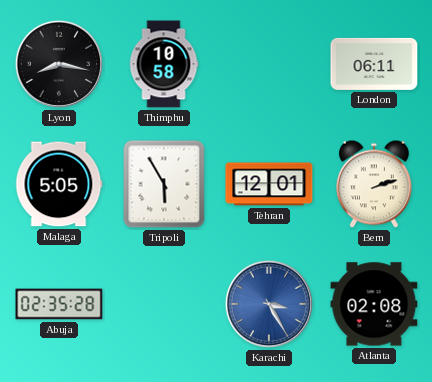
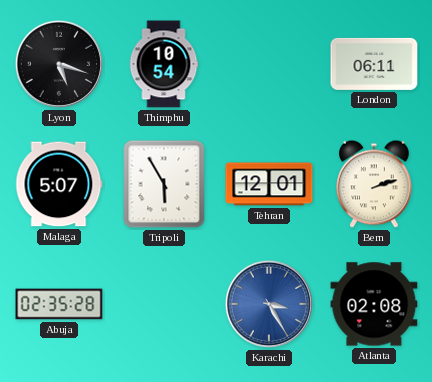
Lyon: 8:17 -> 5:18
Thimphu: 10:58 -> 10:54
Malaga: 5:05 -> 5:07
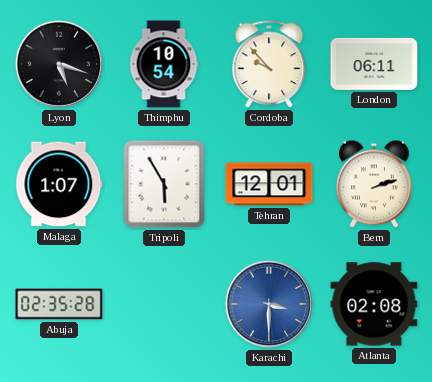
Cordoba: none -> 9:53
Malaga: 5:07 -> 1:07
Karachi: 3:25 -> 3:30
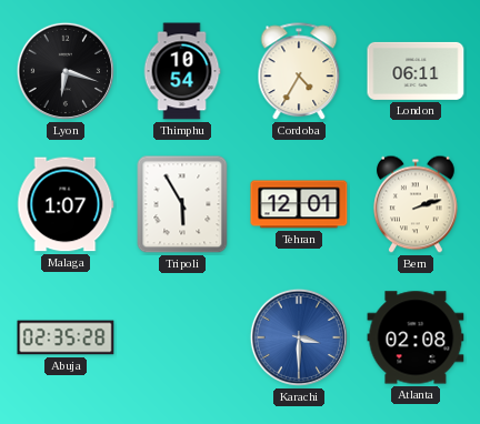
Lyon: 5:18 -> 6:18
Cordoba: 9:53 -> 4:35
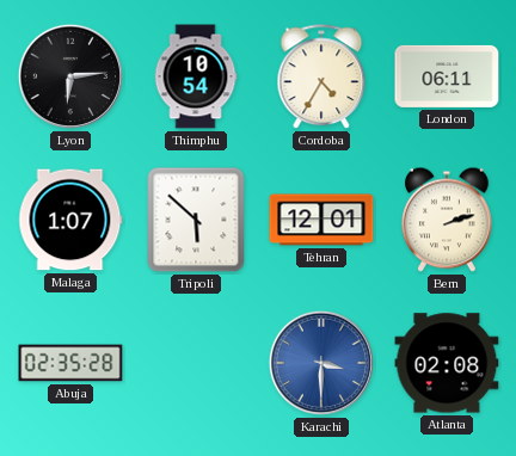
Lyon: 6:18 -> 6:14
Tripoli: 5:55 -> 5:52
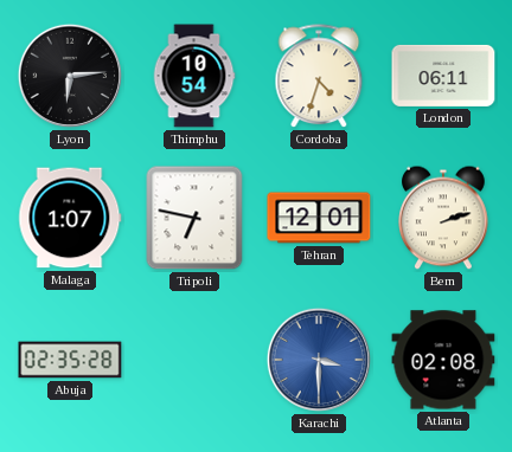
Cordoba: 4:35 -> 4:33
Tripoli: 5:52 -> 6:47
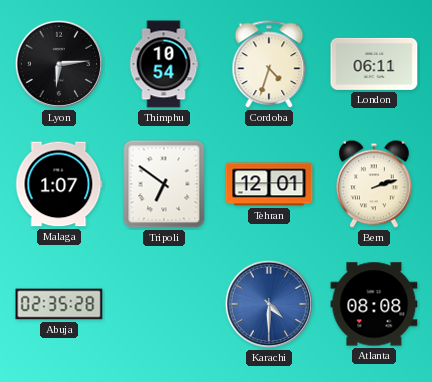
Tripoli: 6:47 -> 6:51
Karachi: 3:30 -> 4:30
Atlanta: 02:08 -> 08:08
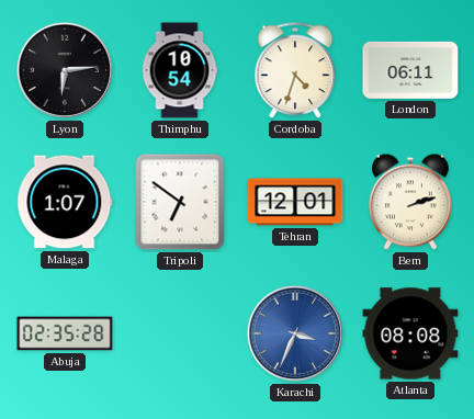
Karachi: 4:30 -> 3:34
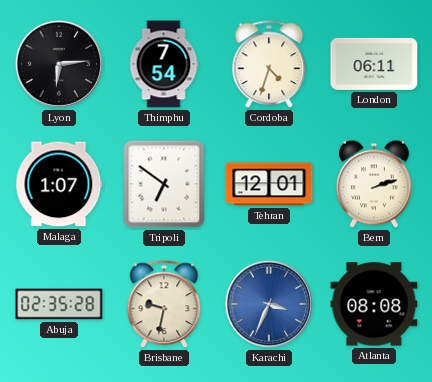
Thimphu: 10:54 -> 7:54
Brisbane: none -> 9:32
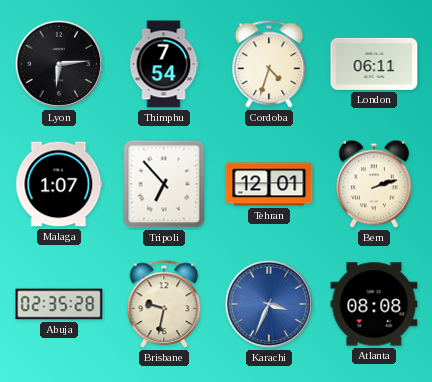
Tripoli: 6:51 -> 6:53
